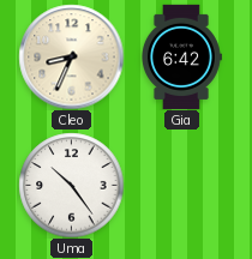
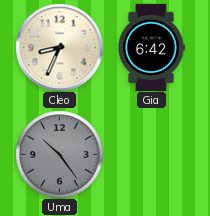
Uma dial: white -> grey
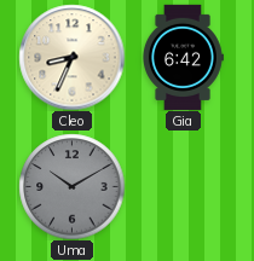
Uma: 10:24 -> 10:10
